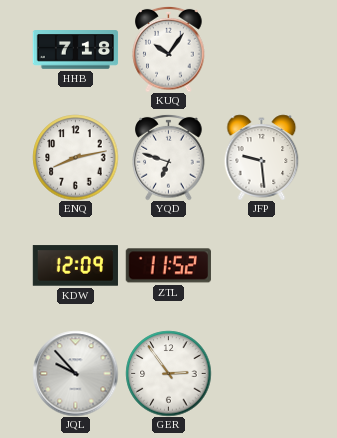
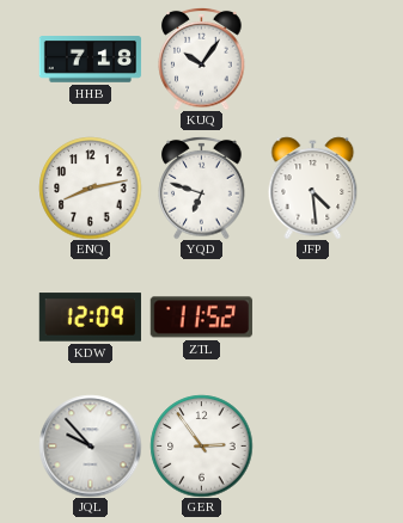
JFP: 9:29 -> 4:29
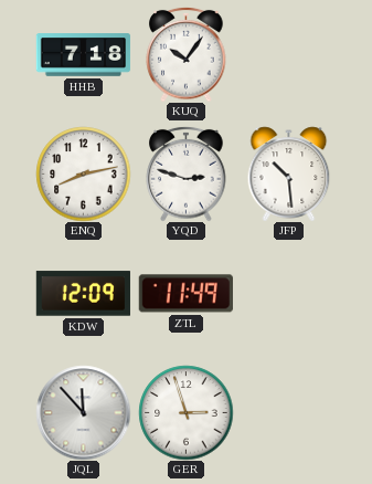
YQD: 6:48 -> 2:48
JFP: 4:29 -> 10:29
ZTL: 11:52 -> 11:49
JQL: 9:53 -> 11:53
GER: 2:54 -> 2:57
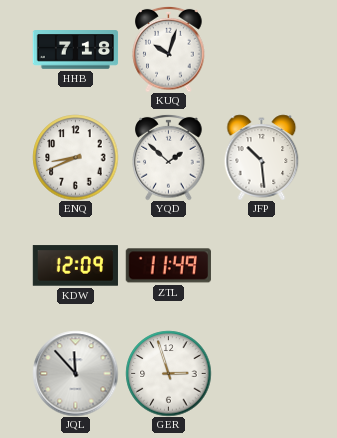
KUQ: 10:06 -> 10:03
ENQ: 8:13 -> 8:41
YQD: 2:48 -> 1:52
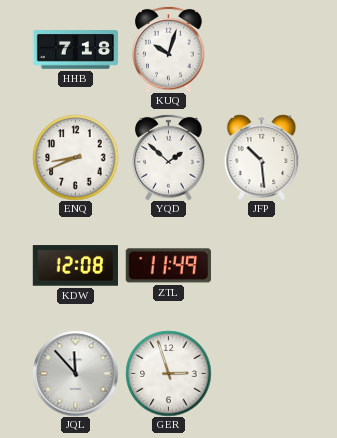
KDW: 12:09 -> 12:08
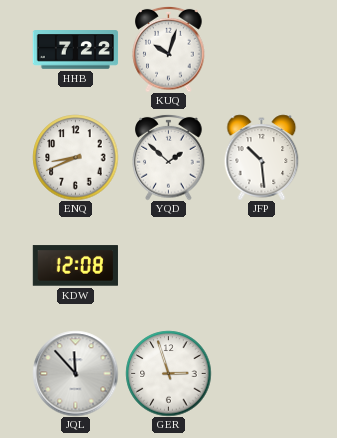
HHB: 7:18 -> 7:22
ZTL: 11:49 -> none
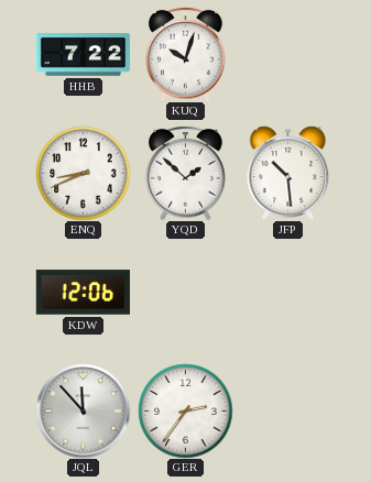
KDW: 12:08 -> 12:06
GER: 2:57 -> 2:36
